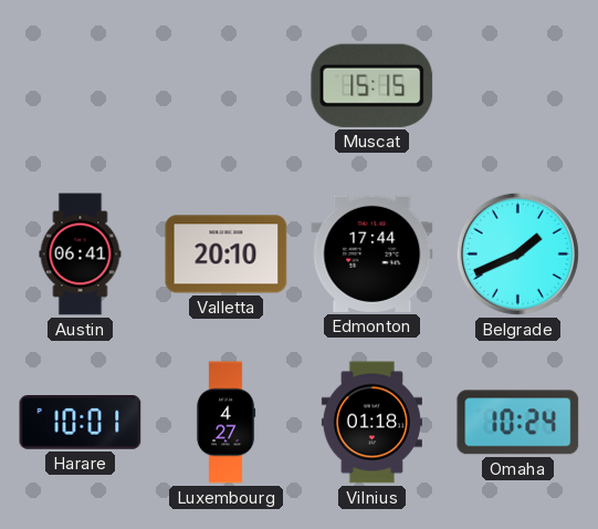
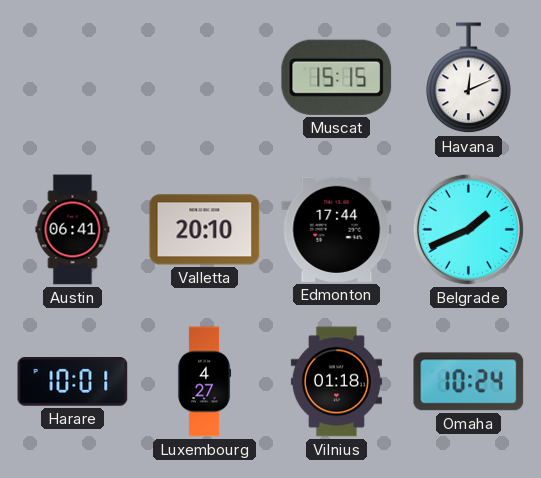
Havana: none -> 12:11
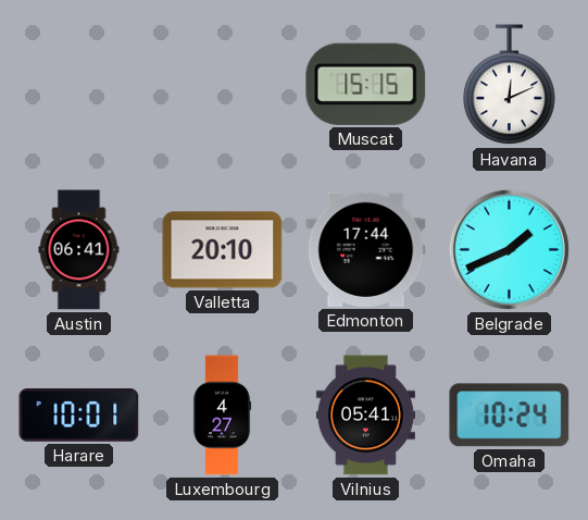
Vilnius: 01:18 -> 05:41
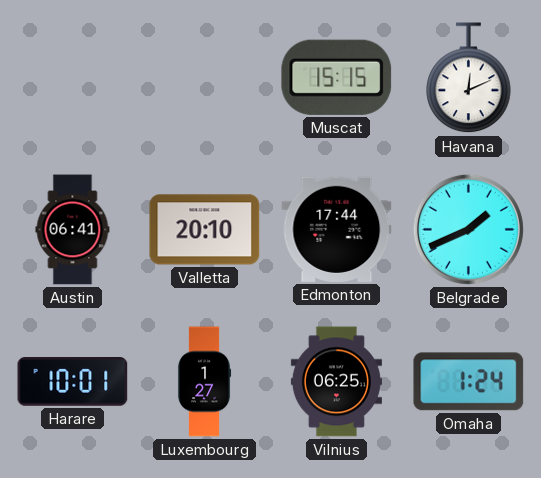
Luxembourg: 4:27 -> 1:27
Vilnius: 05:41 -> 06:25
Omaha: 10:24 -> 1:24
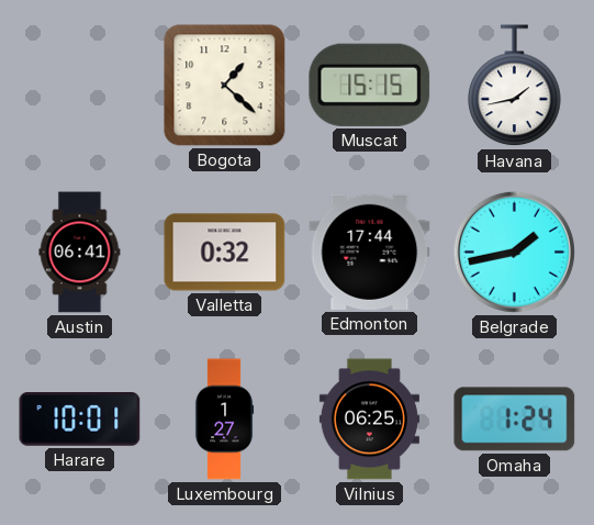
Bogota: none -> 1:22
Havana: 12:11 -> 1:43
Valletta: 20:10 -> 0:32
Belgrade: 1:41 -> 1:43
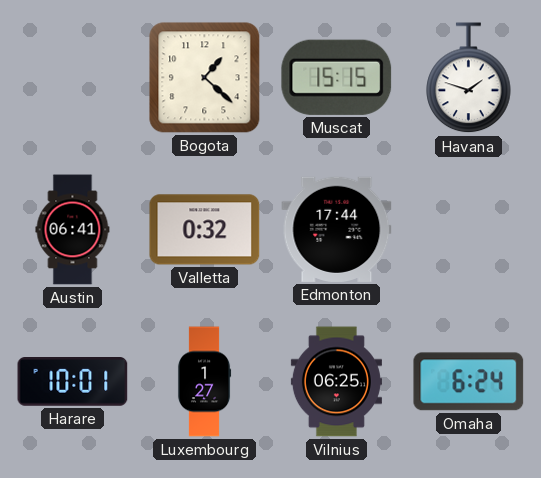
Havana: 1:43 -> 1:48
Belgrade: 1:43 -> none
Omaha: 1:24 -> 6:24
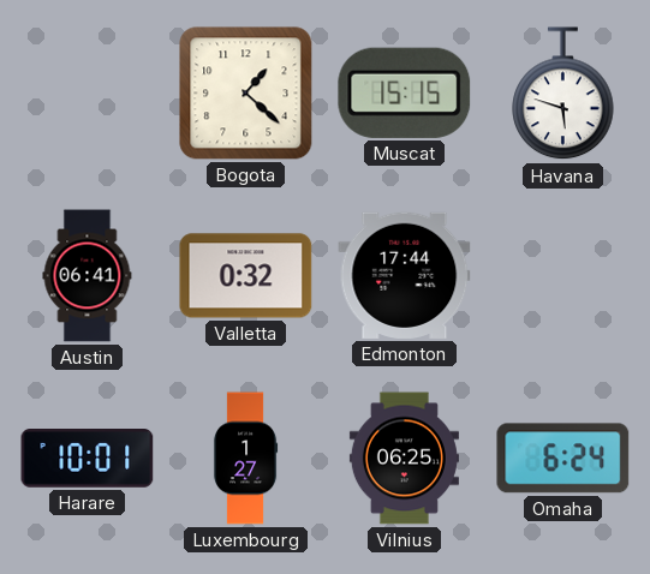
Havana: 1:48 -> 5:48
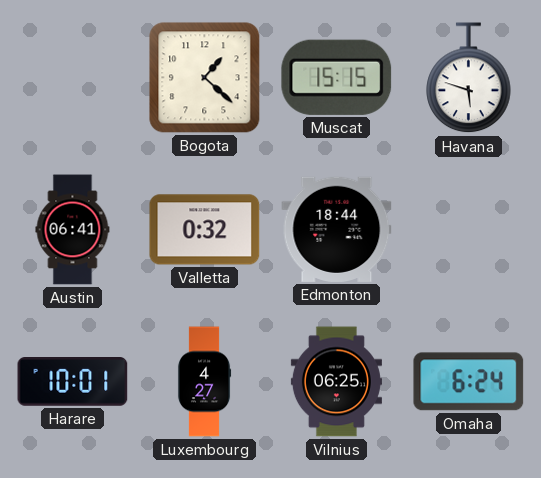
Edmonton: 17:44 -> 18:44
Luxembourg: 1:27 -> 4:27
